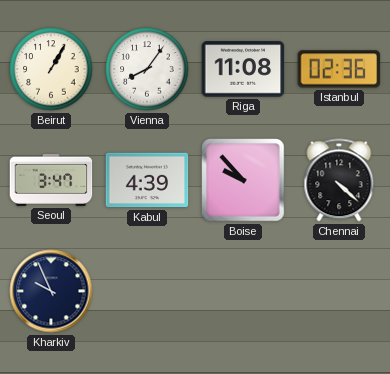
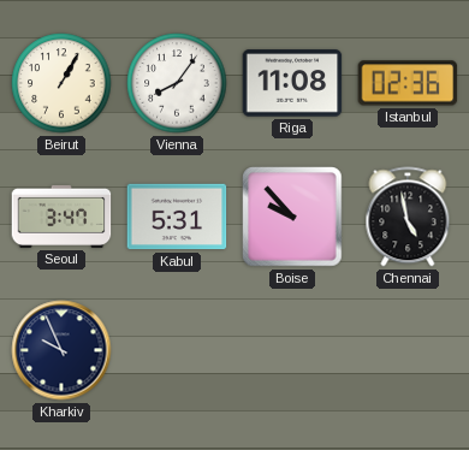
Kabul: 4:39 -> 5:31
Chennai: 4:22 -> 4:58
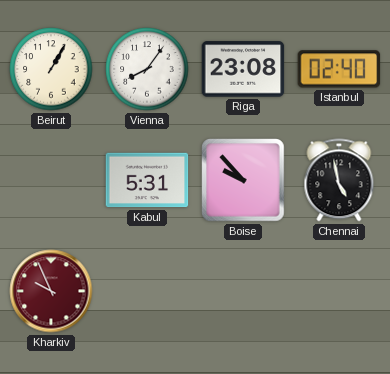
Riga: 11:08 -> 23:08
Istanbul: 02:36 -> 02:40
Seoul: 3:47 -> none
Kharkiv dial: navy -> burgundy
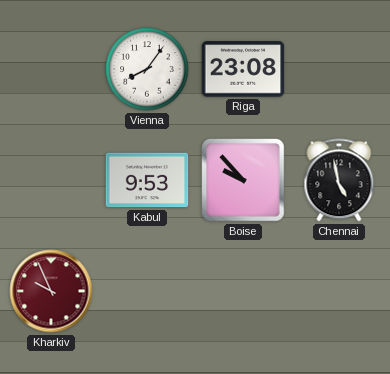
Beirut: 1:05 -> none
Istanbul: 02:40 -> none
Kabul: 5:31 -> 9:53
